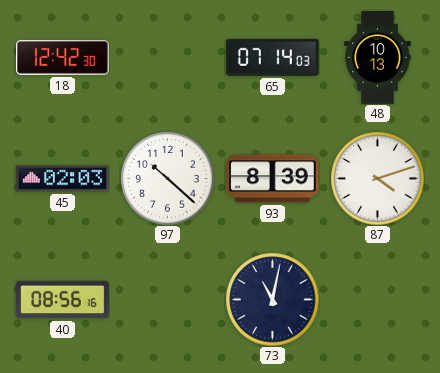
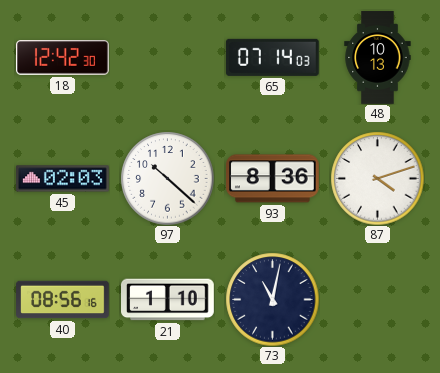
93: 8:39 -> 8:36
21: none -> 1:10
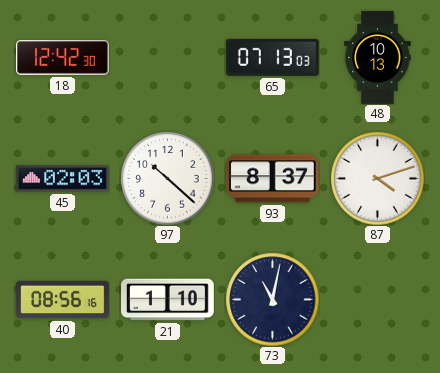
65: 07:14 -> 07:13
93: 8:36 -> 8:37
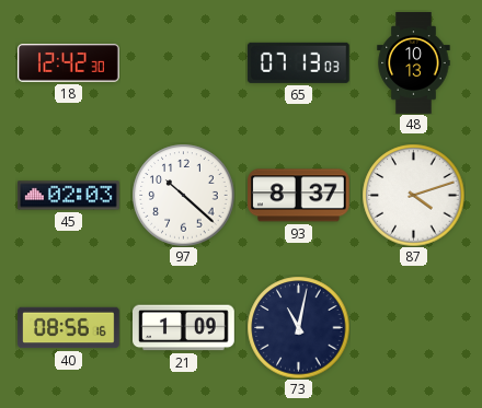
21: 1:10 -> 1:09
